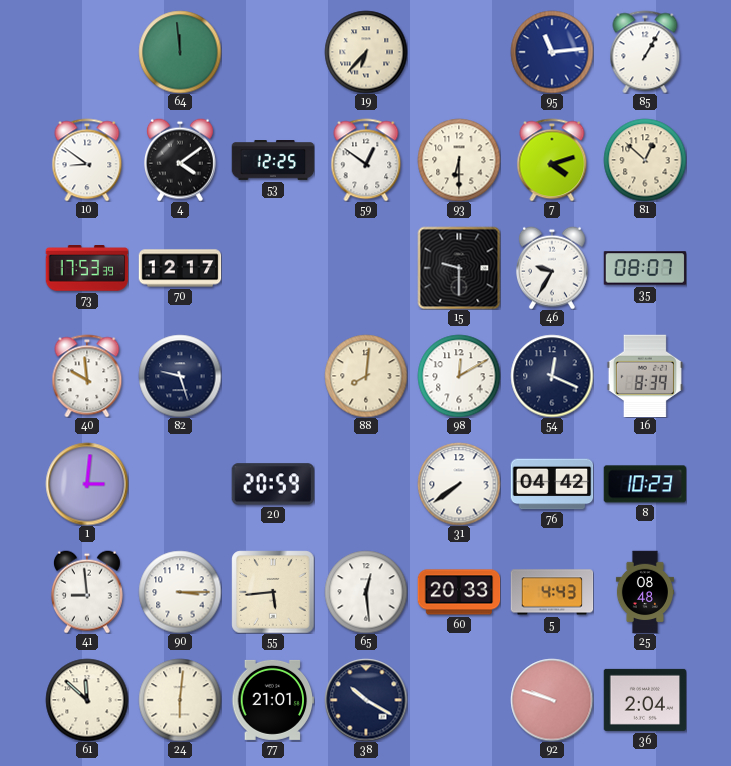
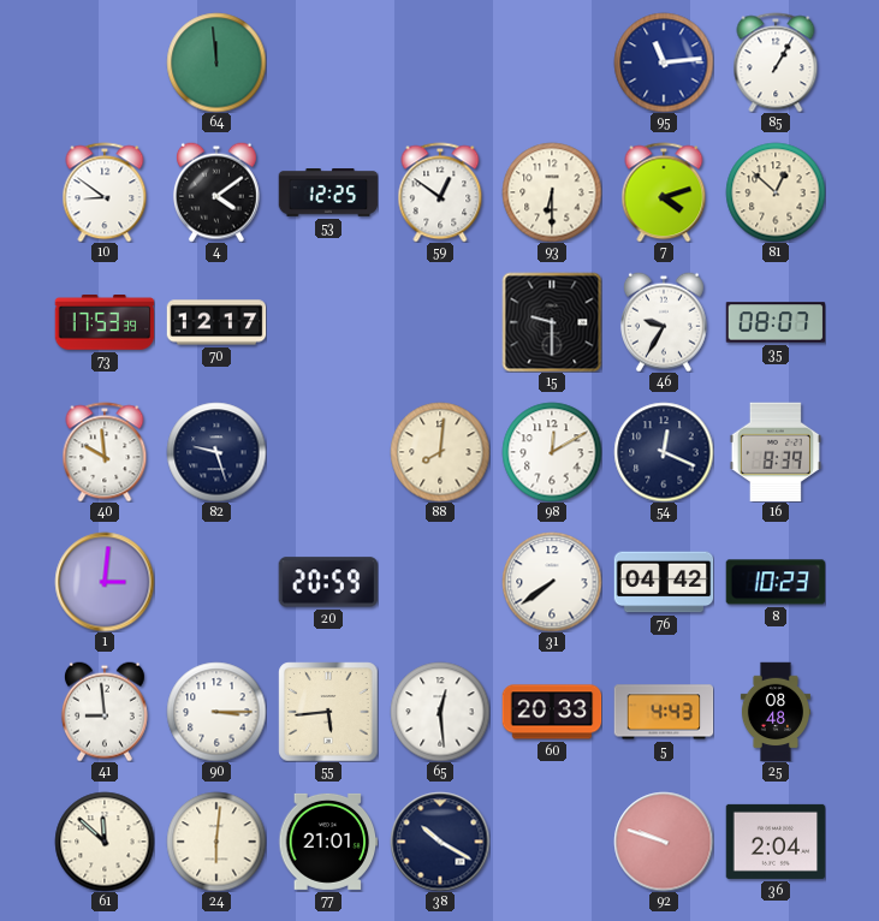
19: 6:37 -> none
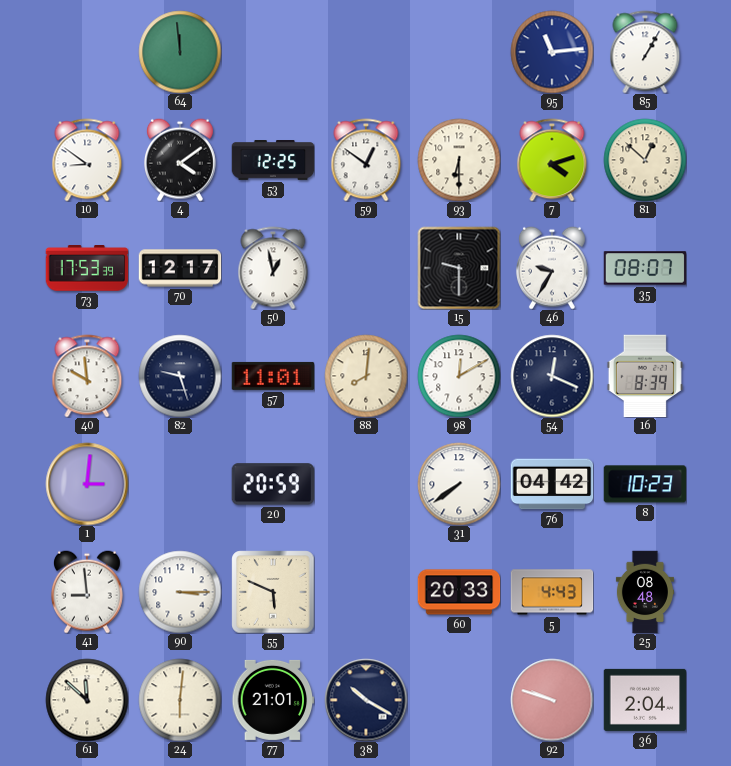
50: none -> 12:58
57: none -> 11:01
55: 5:44 -> 5:49
65: 12:29 -> none
